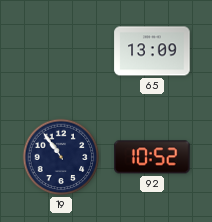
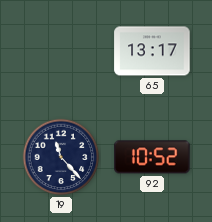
65: 13:09 -> 13:17
19: 10:54 -> 11:23
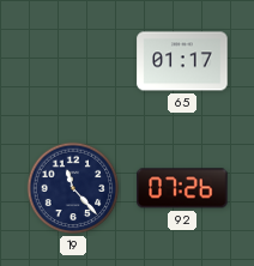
65: 13:17 -> 01:17
92: 10:52 -> 07:26
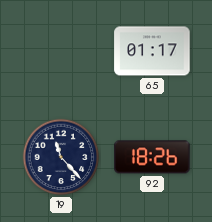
92: 07:26 -> 18:26
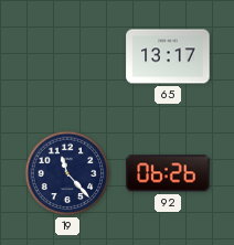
65: 01:17 -> 13:17
92: 18:26 -> 06:26
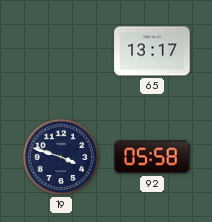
19: 11:23 -> 3:48
92: 06:26 -> 05:58
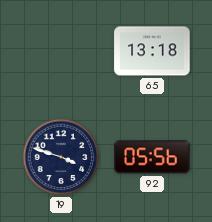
65: 13:17 -> 13:18
92: 05:58 -> 05:56
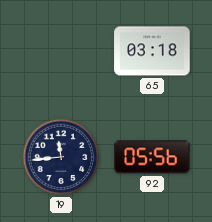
65: 13:18 -> 03:18
19: 3:48 -> 11:44
